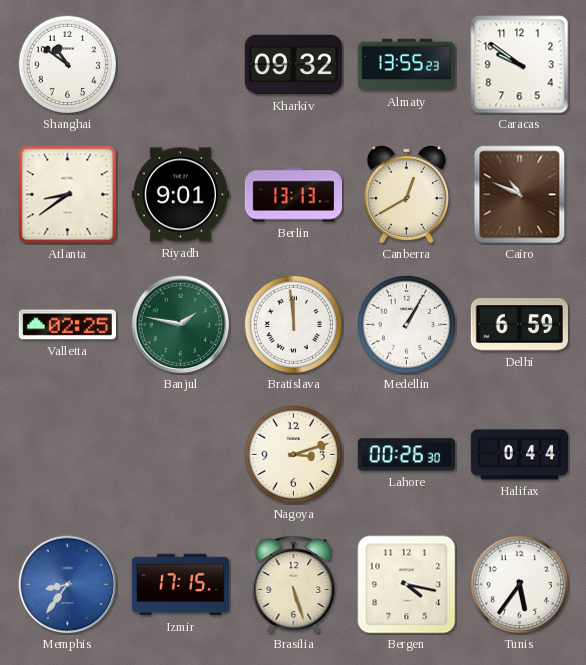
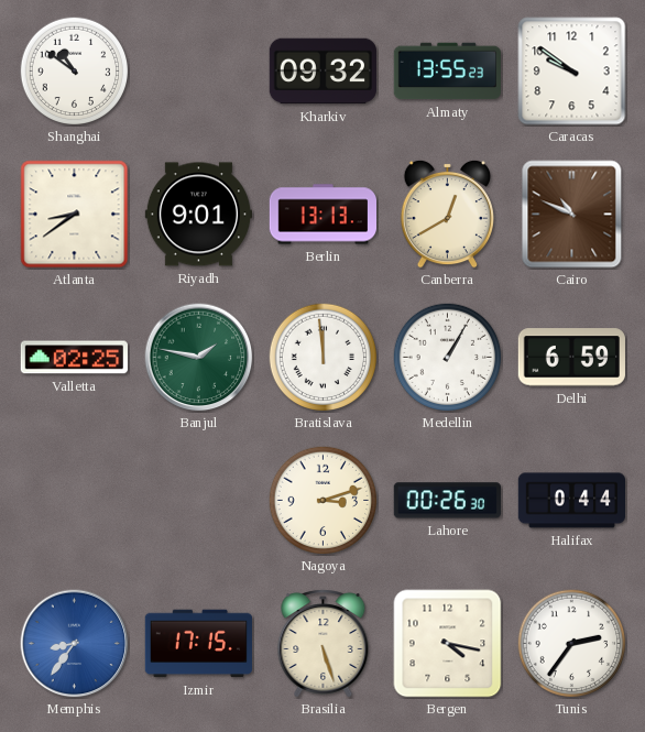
Tunis: 5:36 -> 2:36
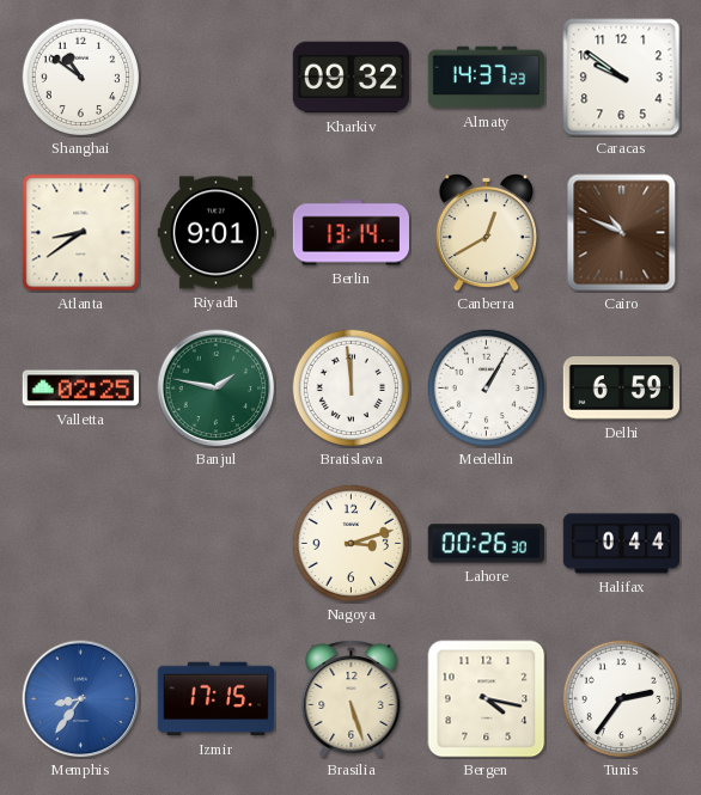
Almaty: 13:55 -> 14:37
Berlin: 13:13 -> 13:14
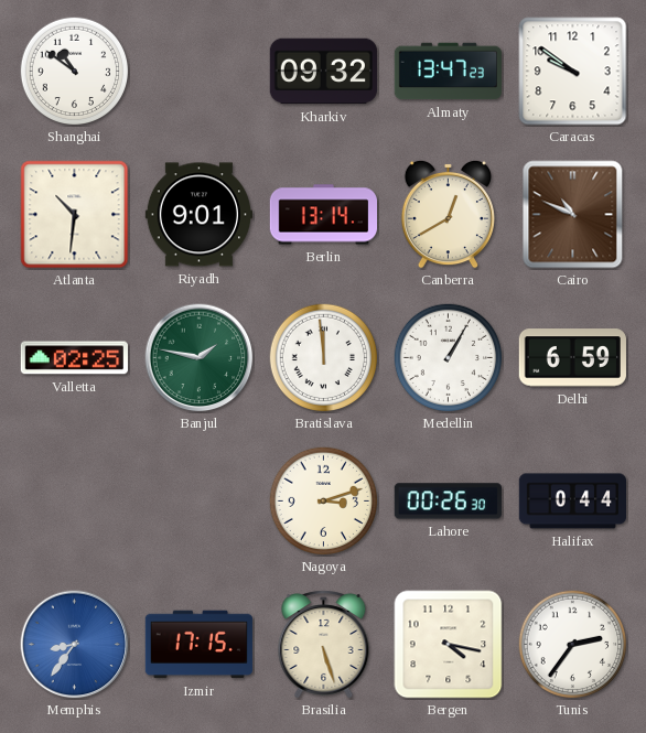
Almaty: 14:37 -> 13:47
Atlanta: 8:39 -> 10:31
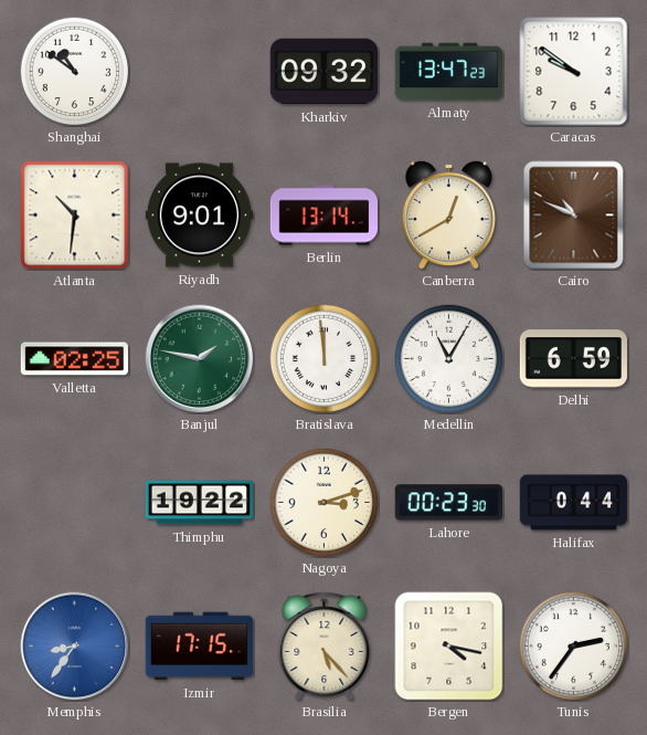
Medellin: 1:05 -> 11:05
Thimphu: none -> 19:22
Lahore: 00:26 -> 00:23
Brasilia: 5:27 -> 5:23
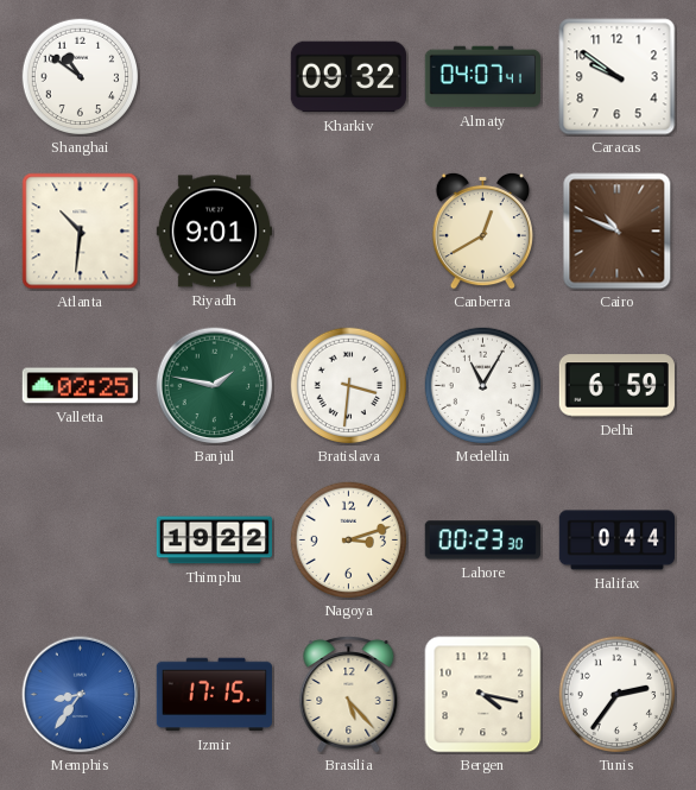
Almaty: 13:47 -> 04:07
Berlin: 13:14 -> none
Bratislava: 11:59 -> 3:31
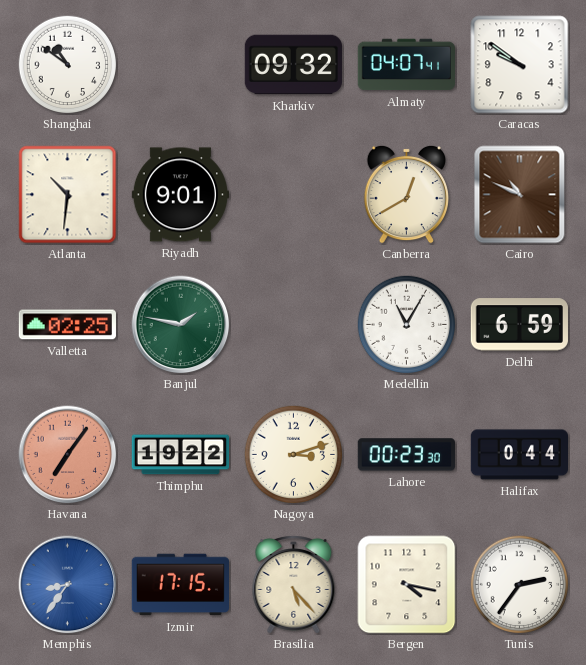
Bratislava: 3:31 -> none
Havana: none -> 7:06
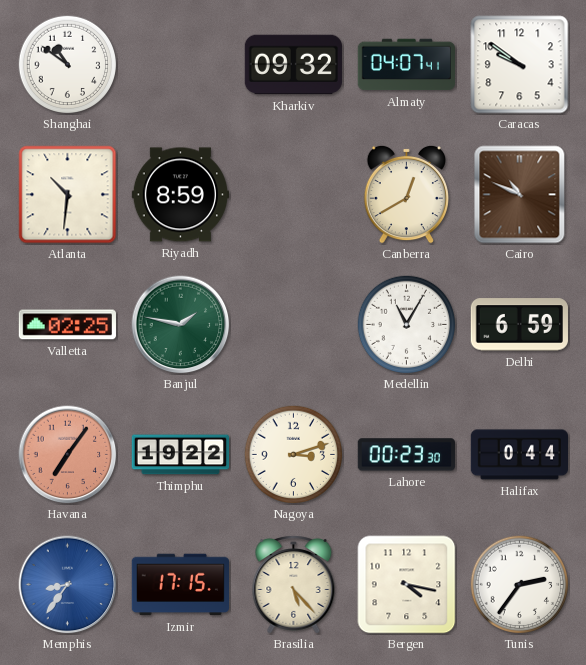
Riyadh: 9:01 -> 8:59
